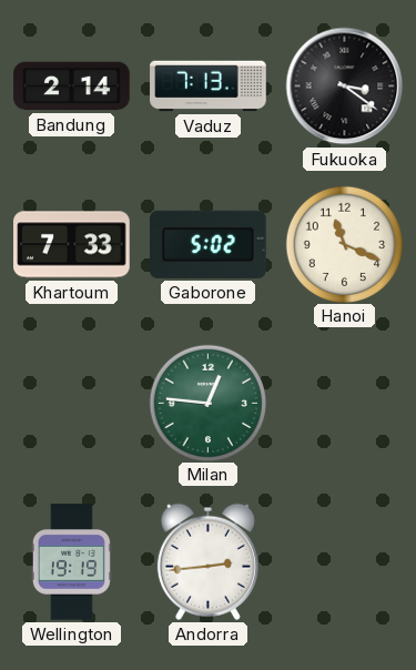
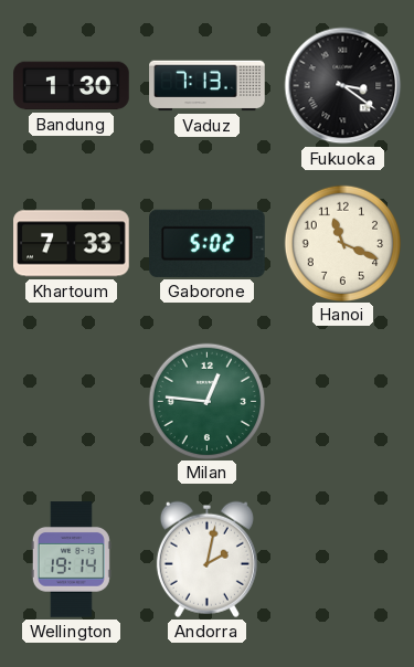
Bandung: 2:14 -> 1:30
Wellington: 19:19 -> 19:14
Andorra: 2:44 -> 2:02
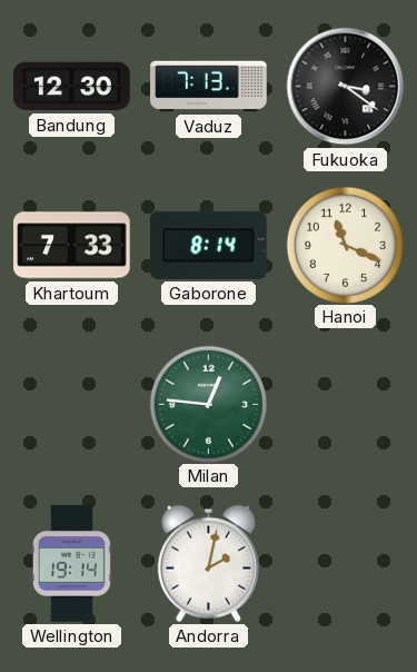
Bandung: 1:30 -> 12:30
Gaborone: 5:02 -> 8:14
